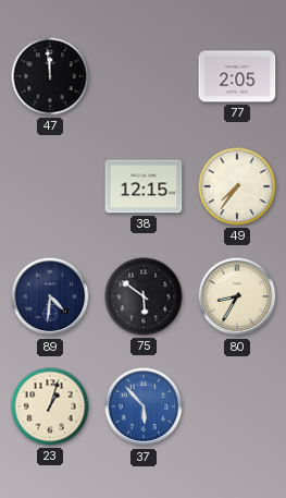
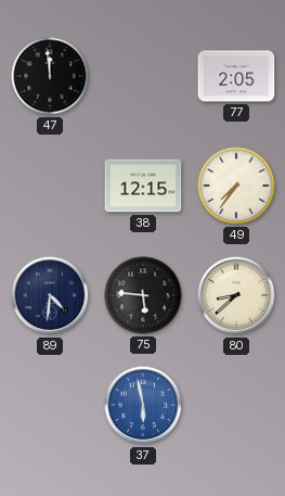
75: 5:51 -> 5:46
80: 8:35 -> 8:38
23: 1:03 -> none
37: 5:53 -> 5:58
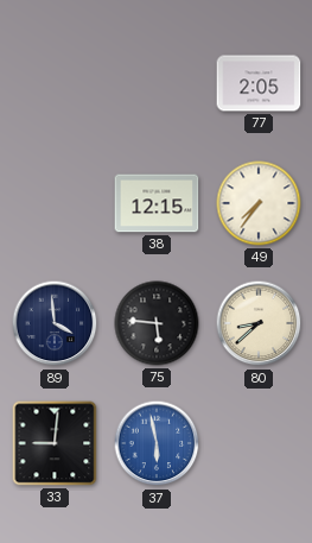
47: 11:59 -> none
89: 4:31 -> 3:59
33: none -> 9:01
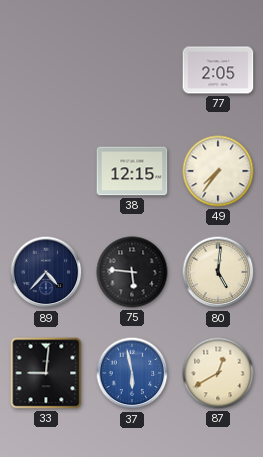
89: 3:59 -> 4:37
80: 8:38 -> 5:01
87: none -> 12:40
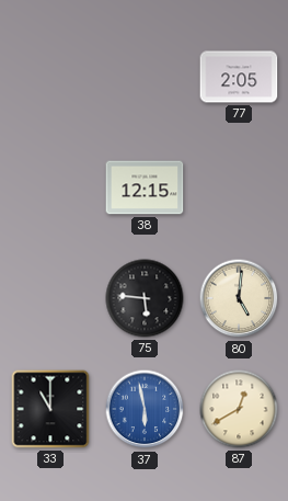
49: 7:36 -> none
89: 4:37 -> none
33: 9:01 -> 11:00
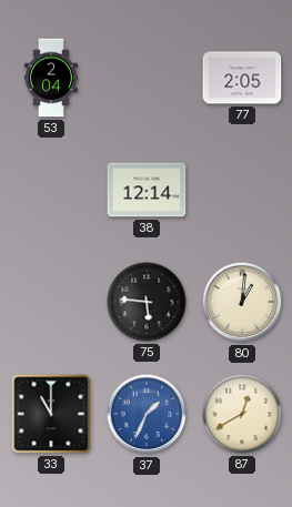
53: none -> 2:04
38: 12:15 -> 12:14
80: 5:01 -> 1:01
37: 5:58 -> 1:34
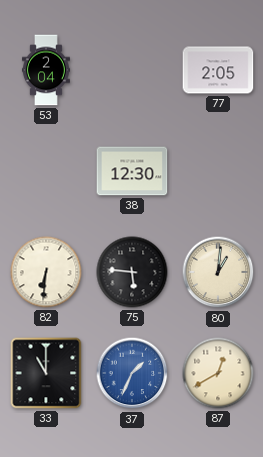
38: 12:14 -> 12:30
82: none -> 6:31
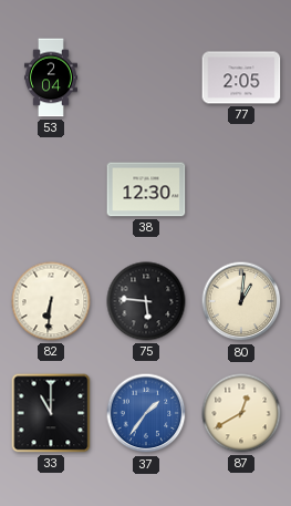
37: 1:34 -> 1:36
